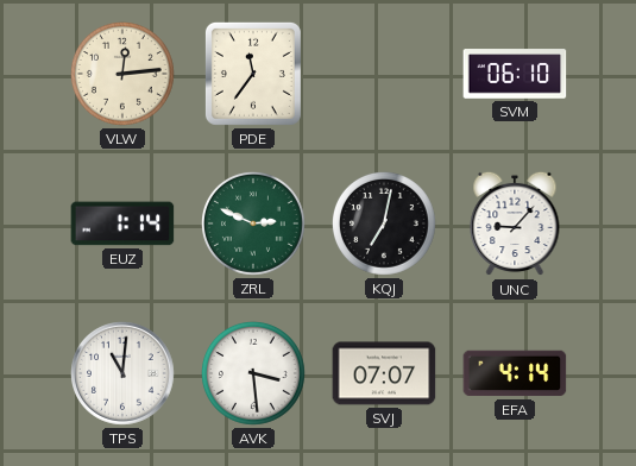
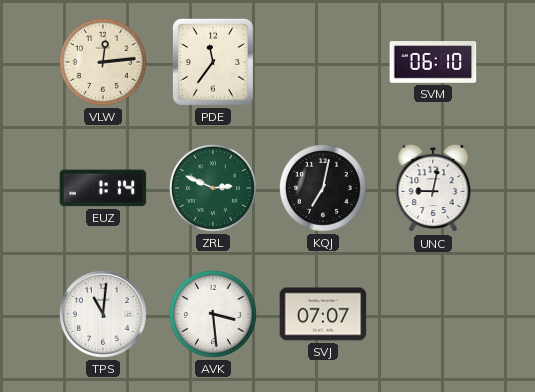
UNC: 9:07 -> 9:02
EFA: 4:14 -> none
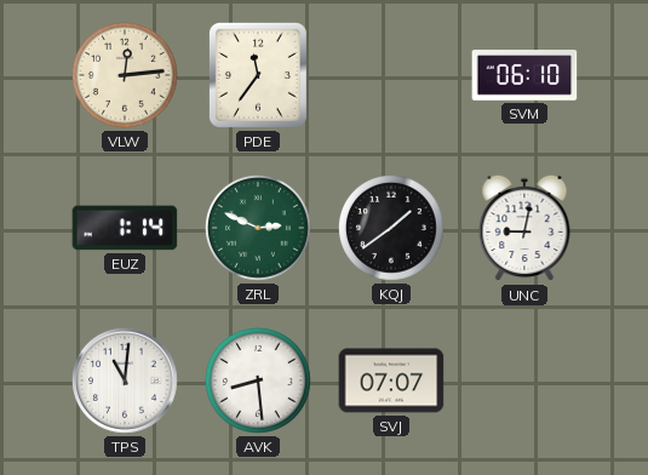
KQJ: 7:02 -> 1:39
AVK: 3:29 -> 8:29
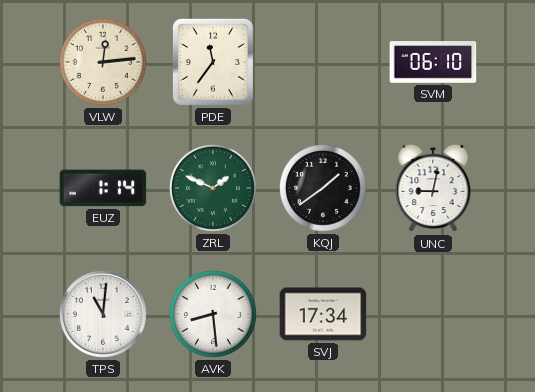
ZRL: 2:49 -> 1:49
SVJ: 07:07 -> 17:34
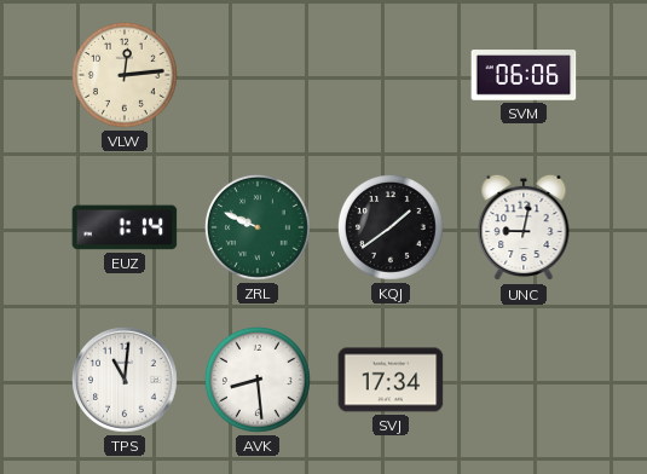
PDE: 11:36 -> none
SVM: 06:10 -> 06:06
ZRL: 1:49 -> 9:49
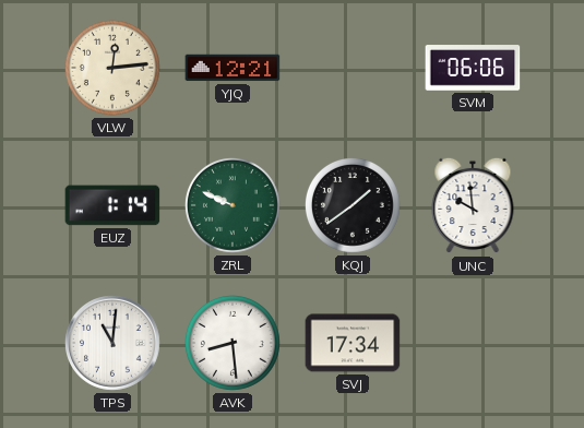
YJQ: none -> 12:21
UNC: 9:02 -> 9:59
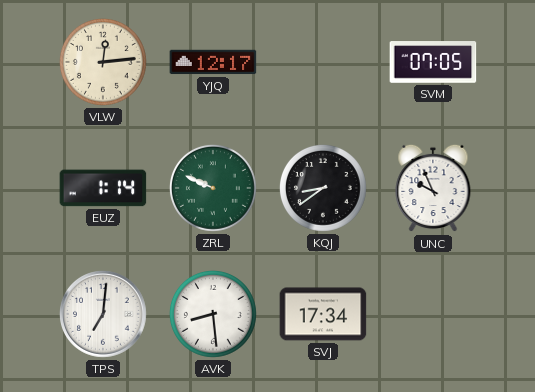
YJQ: 12:21 -> 12:17
SVM: 06:06 -> 07:05
KQJ: 1:39 -> 8:39
UNC: 9:59 -> 9:56
TPS: 11:01 -> 7:01
